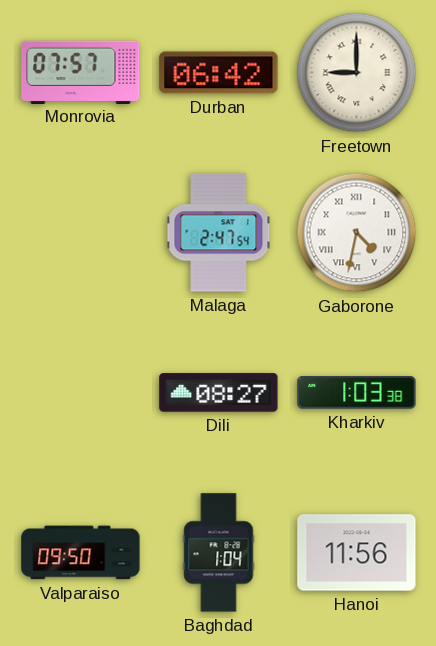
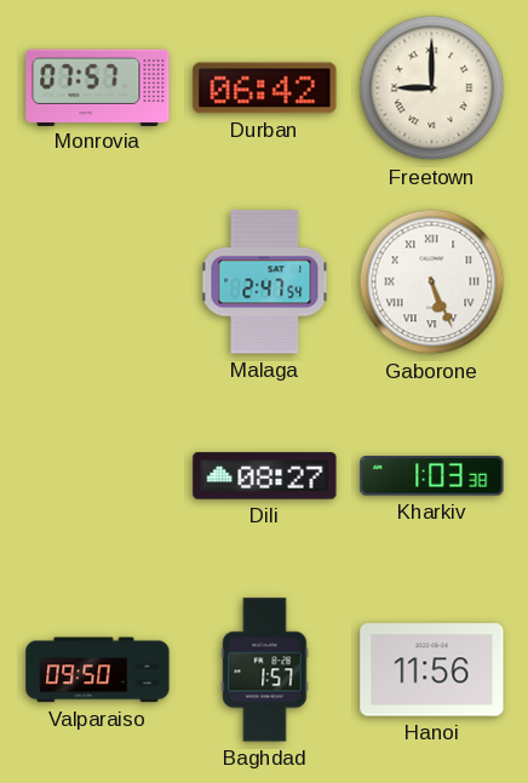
Gaborone: 4:32 -> 5:26
Baghdad: 1:04 -> 1:57
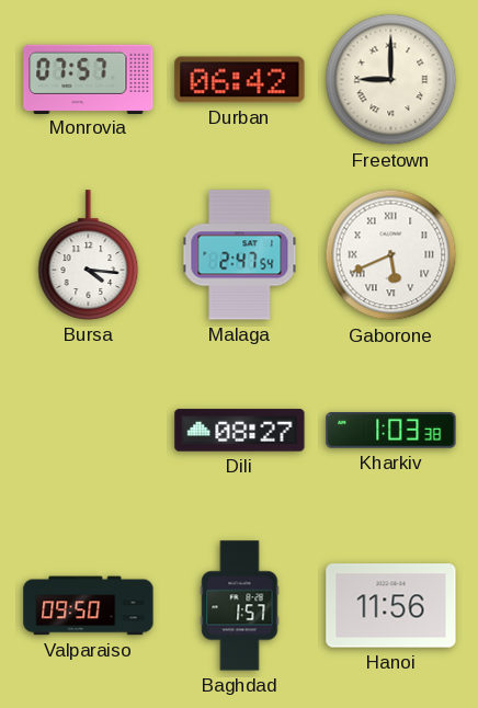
Bursa: none -> 4:16
Gaborone: 5:26 -> 5:41
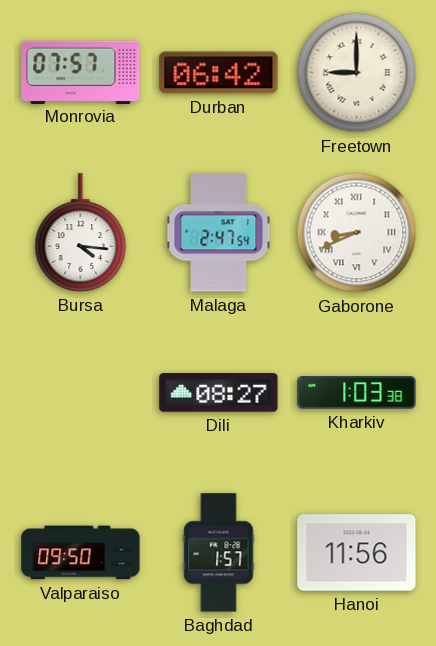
Gaborone: 5:41 -> 8:41
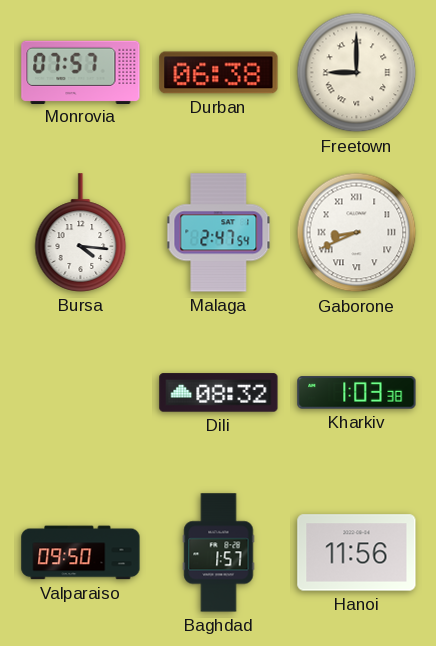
Durban: 06:42 -> 06:38
Dili: 08:27 -> 08:32
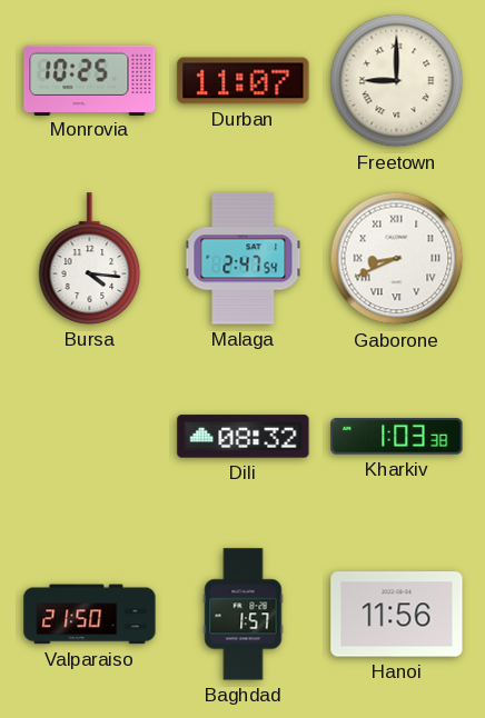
Monrovia: 07:57 -> 10:25
Durban: 06:38 -> 11:07
Valparaiso: 09:50 -> 21:50
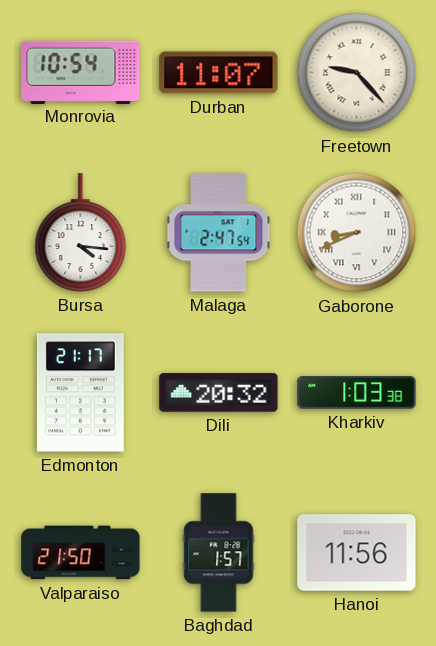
Monrovia: 10:25 -> 10:54
Freetown: 9:00 -> 9:23
Edmonton: none -> 21:17
Dili: 08:32 -> 20:32
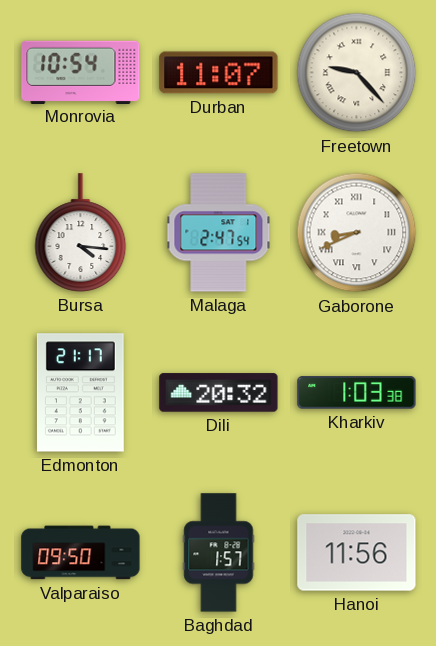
Valparaiso: 21:50 -> 09:50
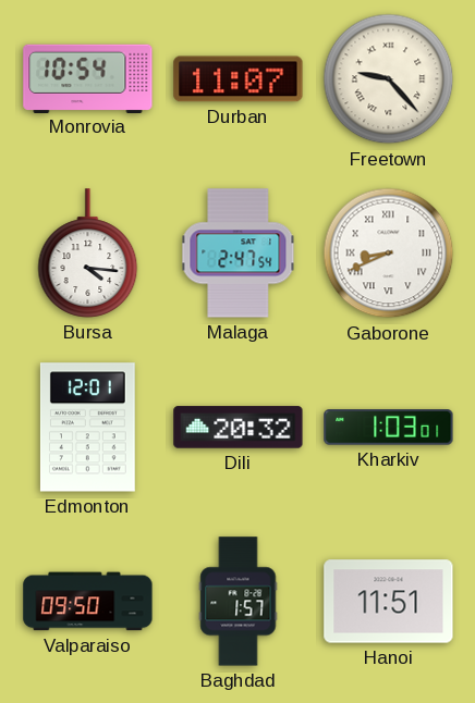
Edmonton: 21:17 -> 12:01
Kharkiv: 1:03:38 -> 1:03:01
Hanoi: 11:56 -> 11:51
